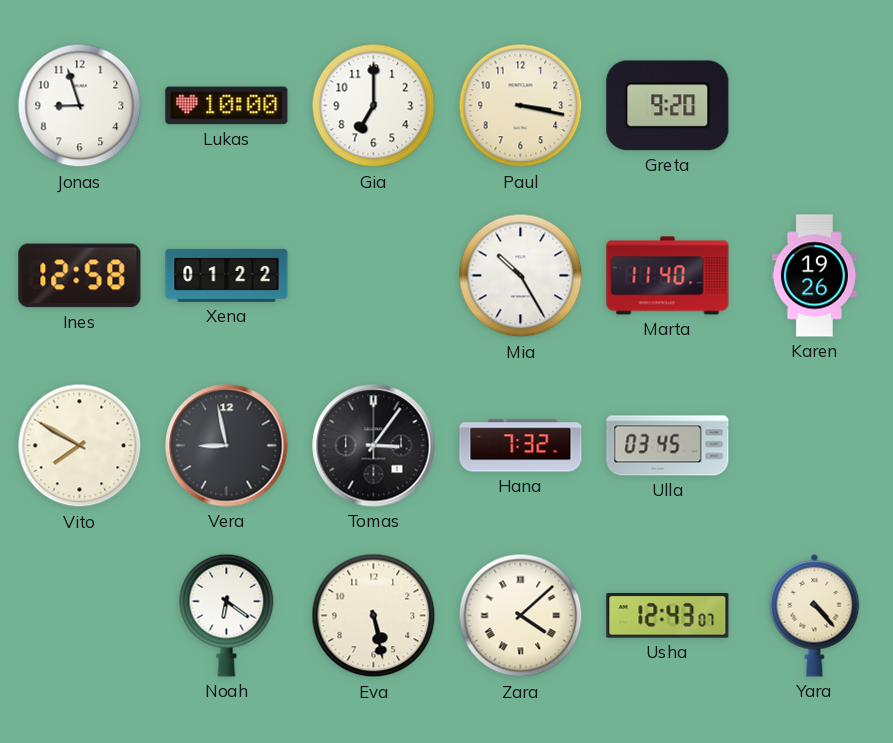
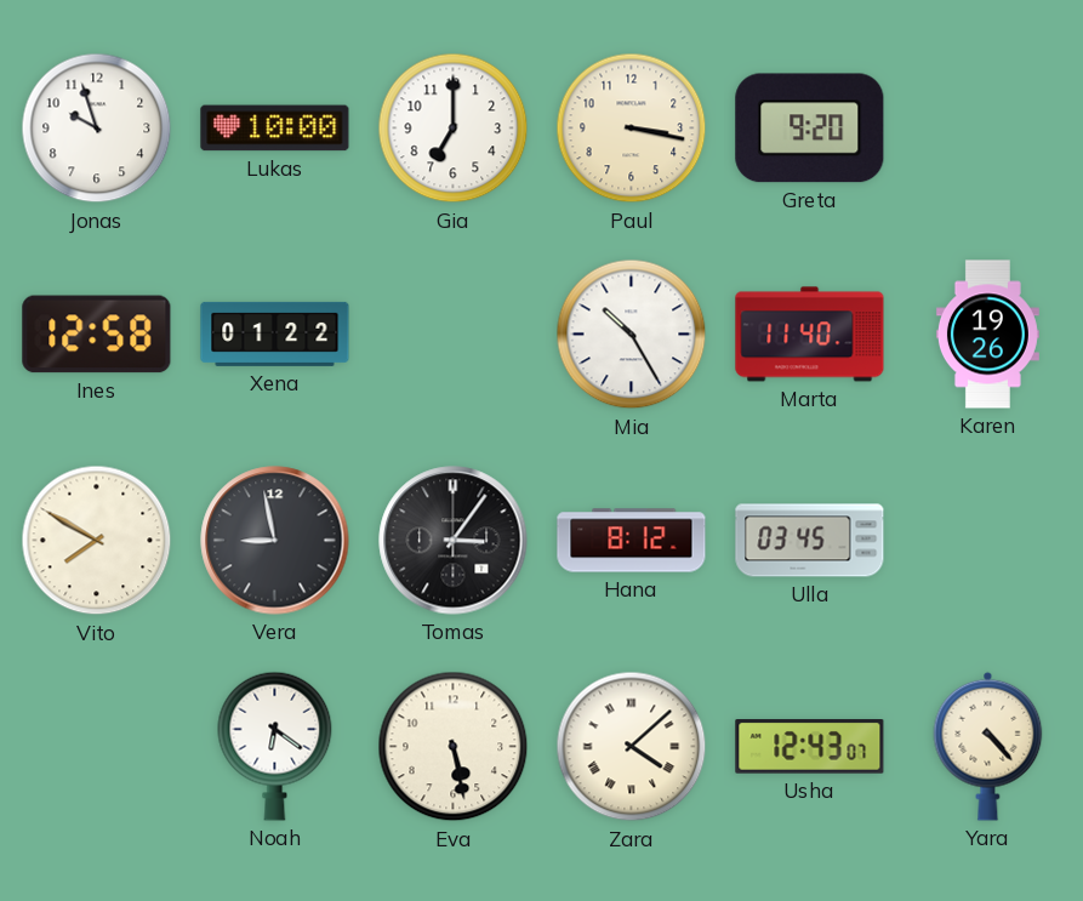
Jonas: 8:57 -> 9:57
Hana: 7:32 -> 8:12
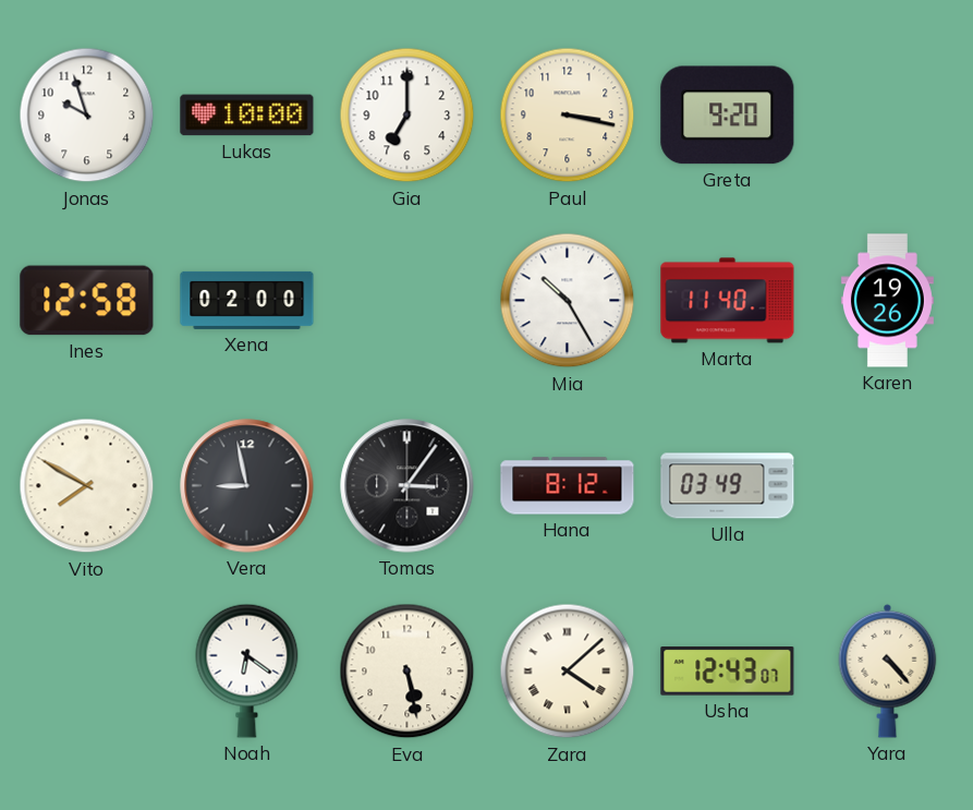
Xena: 01:22 -> 02:00
Ulla: 03:45 -> 03:49
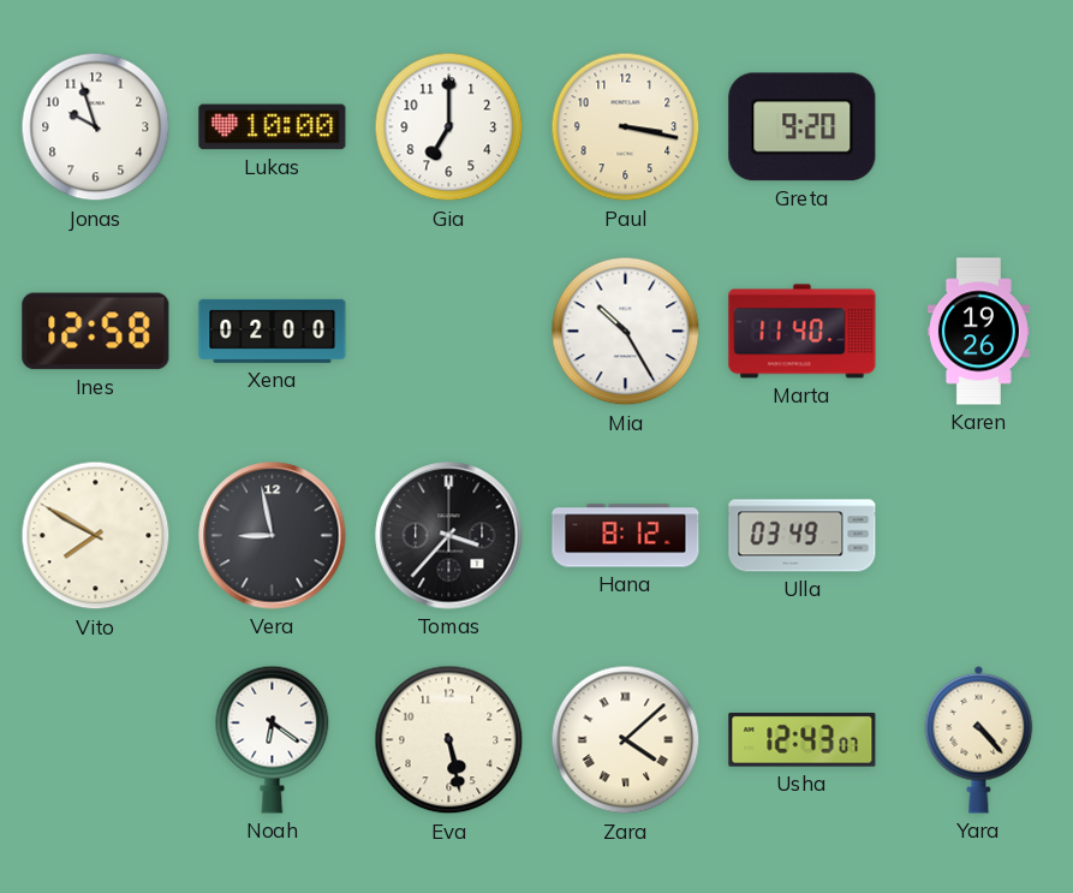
Tomas: 3:06 -> 3:37
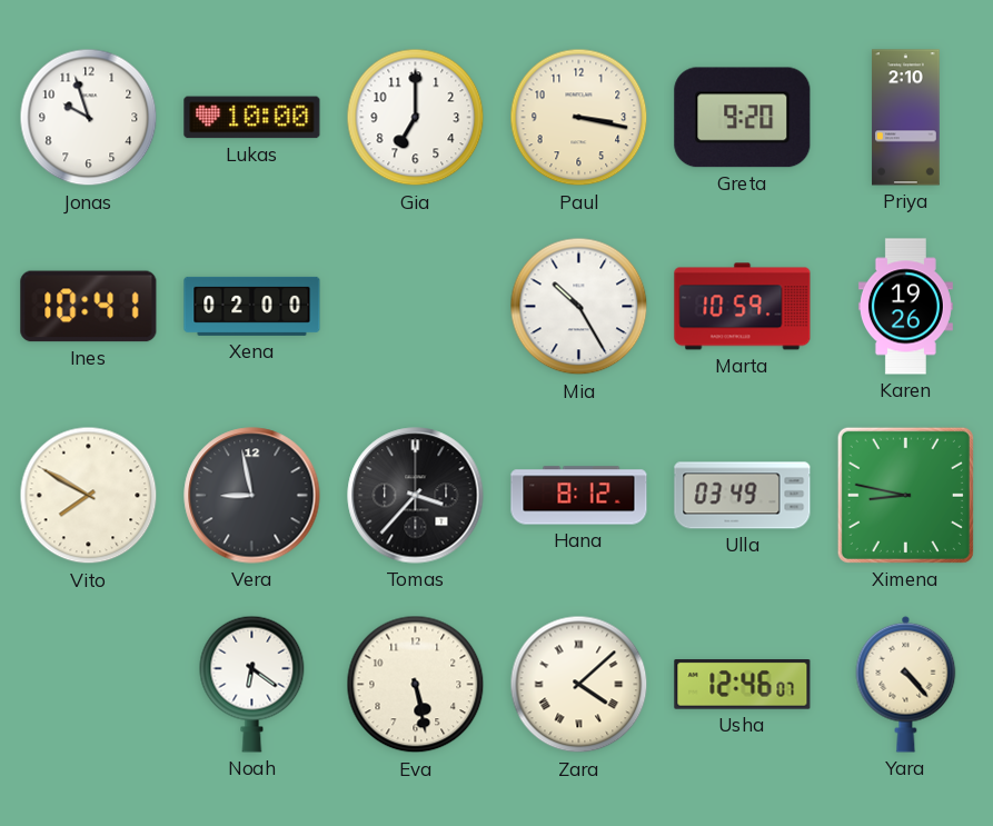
Priya: none -> 2:10
Ines: 12:58 -> 10:41
Marta: 11:40 -> 10:59
Ximena: none -> 8:47
Usha: 12:43 -> 12:46
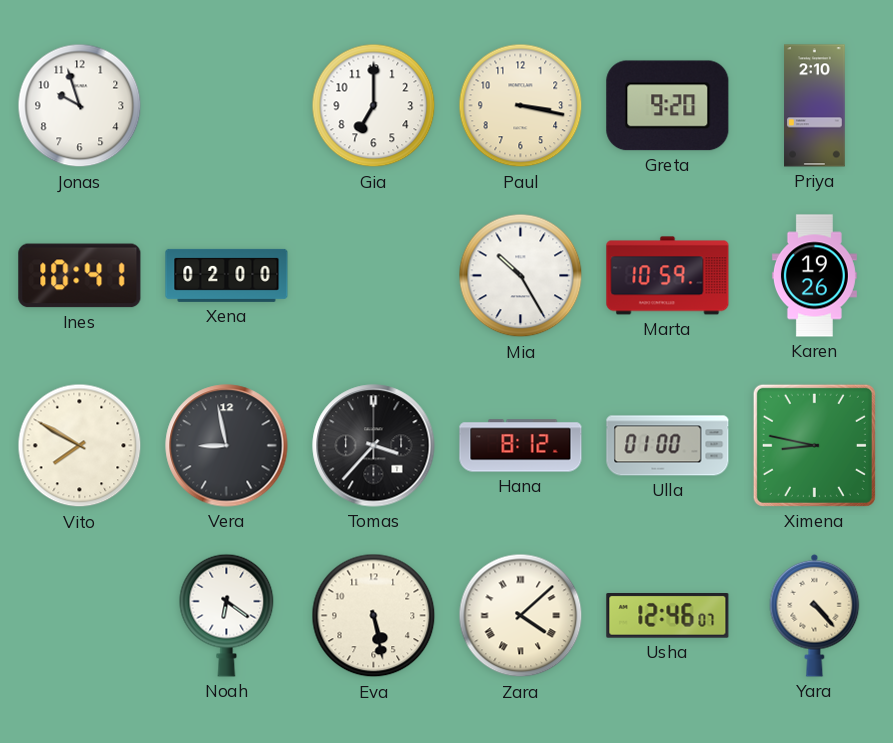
Lukas: 10:00 -> none
Ulla: 03:49 -> 01:00
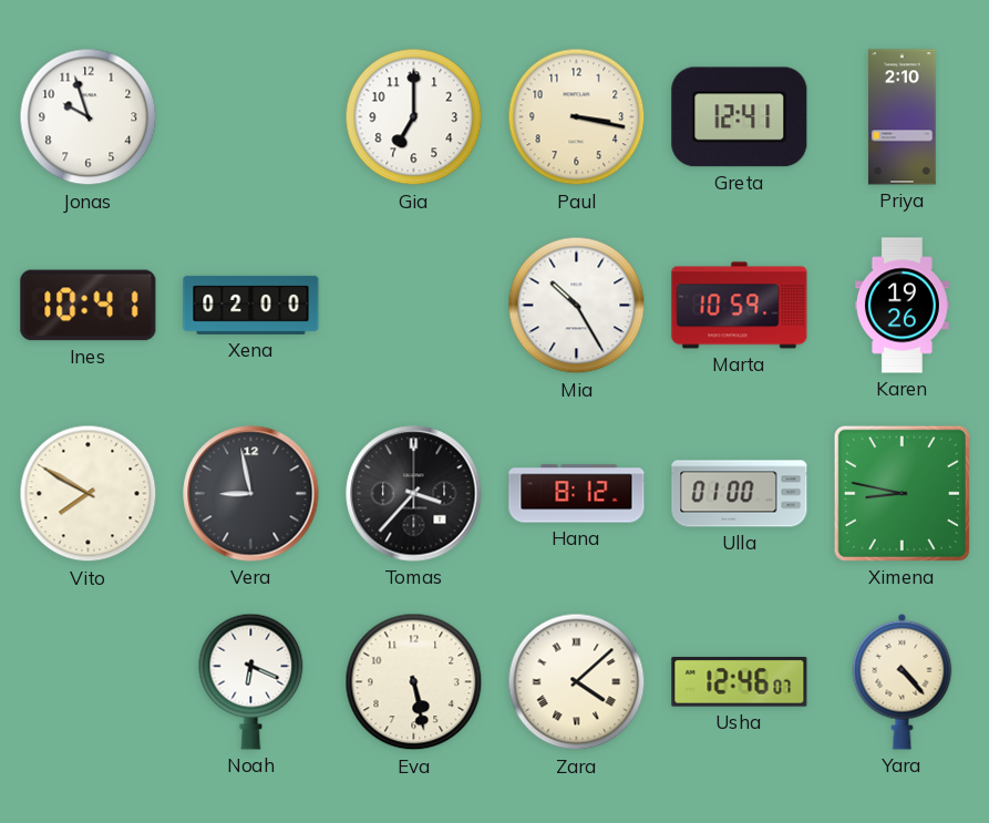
Greta: 9:20 -> 12:41
Noah: 6:21 -> 6:19
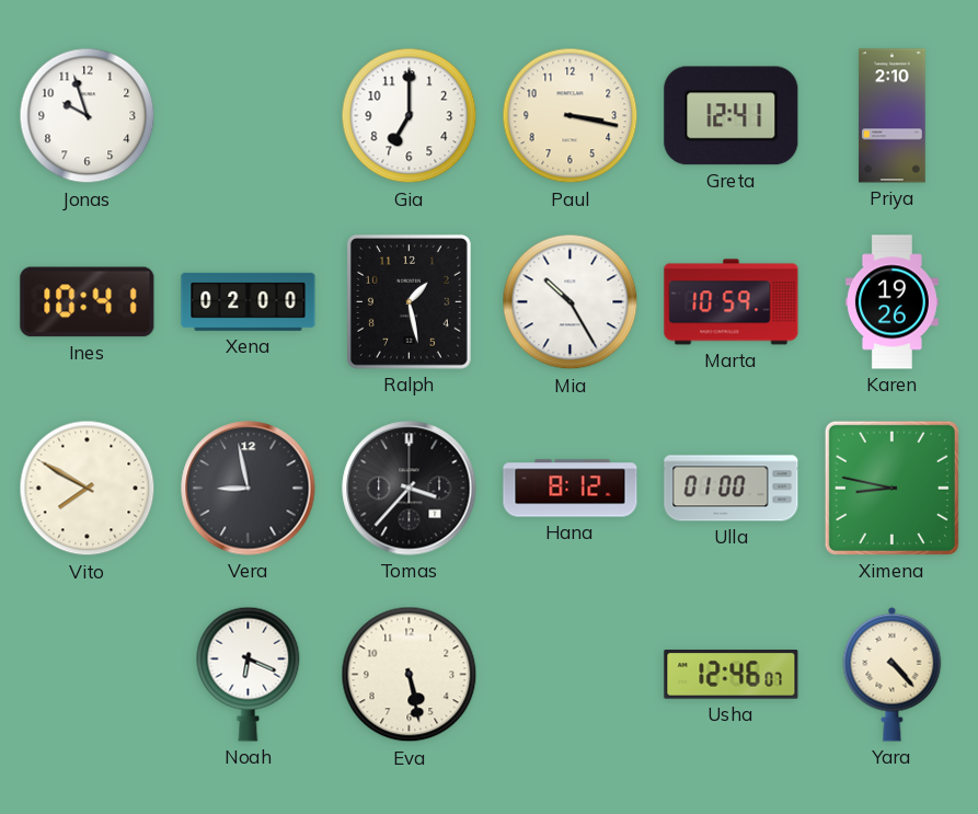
Ralph: none -> 1:28
Zara: 4:08 -> none
